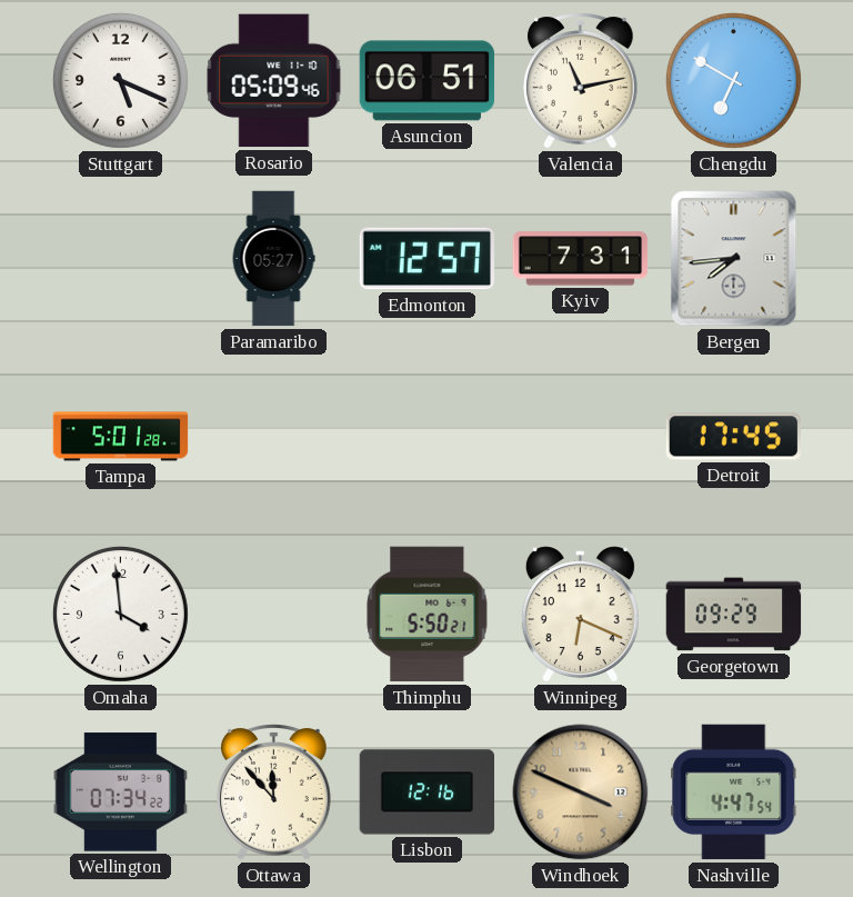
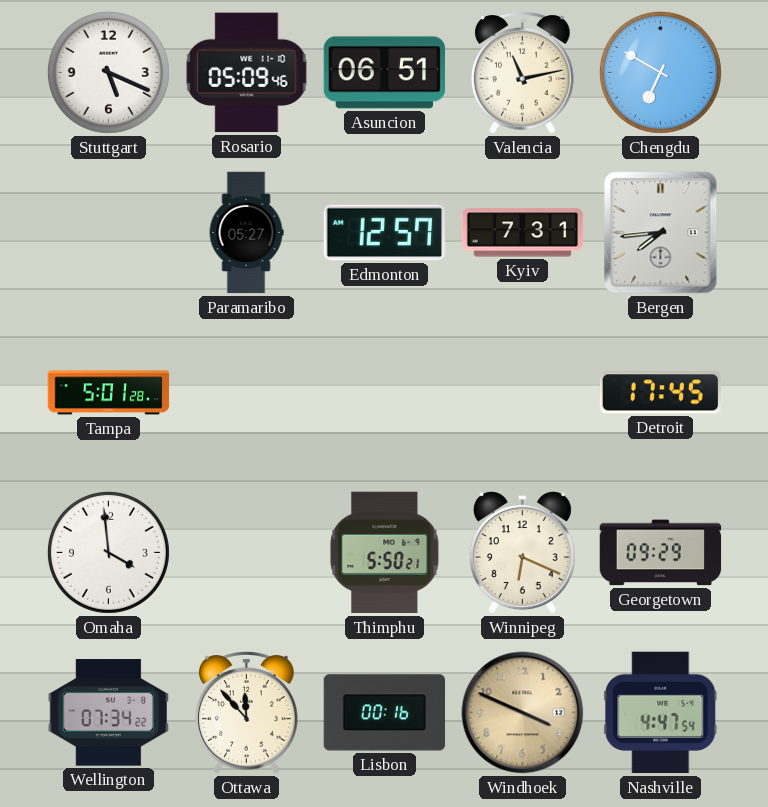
Lisbon: 12:16 -> 00:16
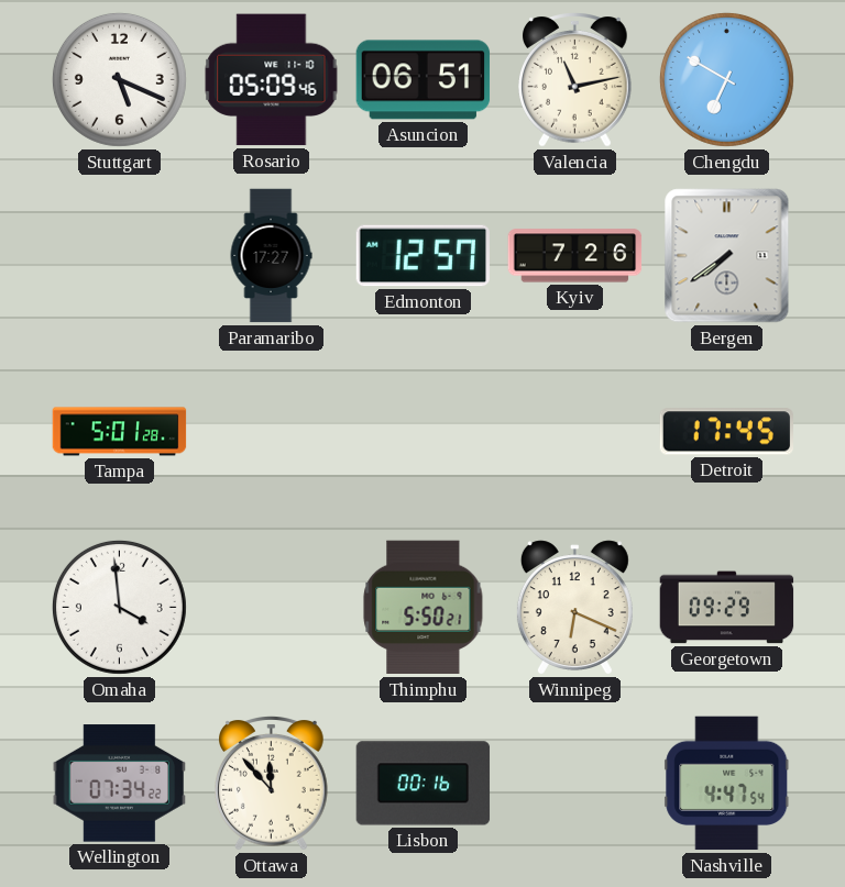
Paramaribo: 05:27 -> 17:27
Kyiv: 7:31 -> 7:26
Bergen: 7:44 -> 7:39
Windhoek: 3:49 -> none
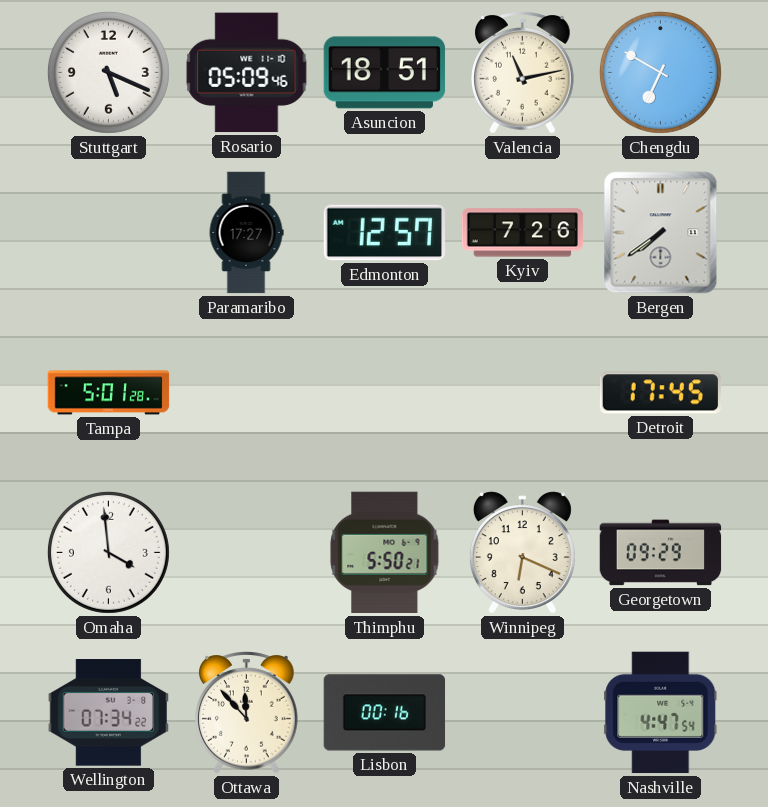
Asuncion: 06:51 -> 18:51
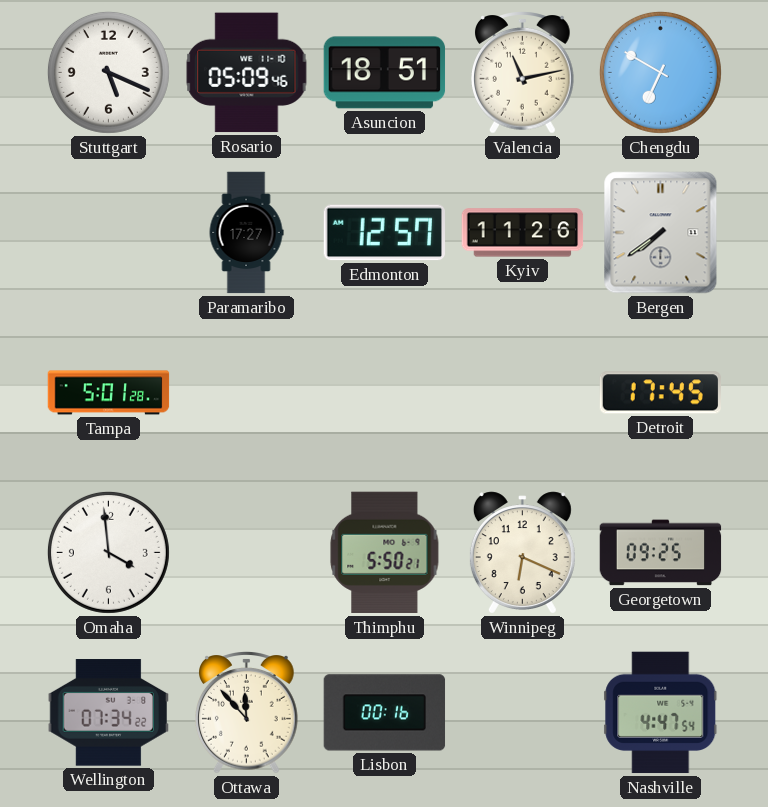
Kyiv: 7:26 -> 11:26
Georgetown: 09:29 -> 09:25
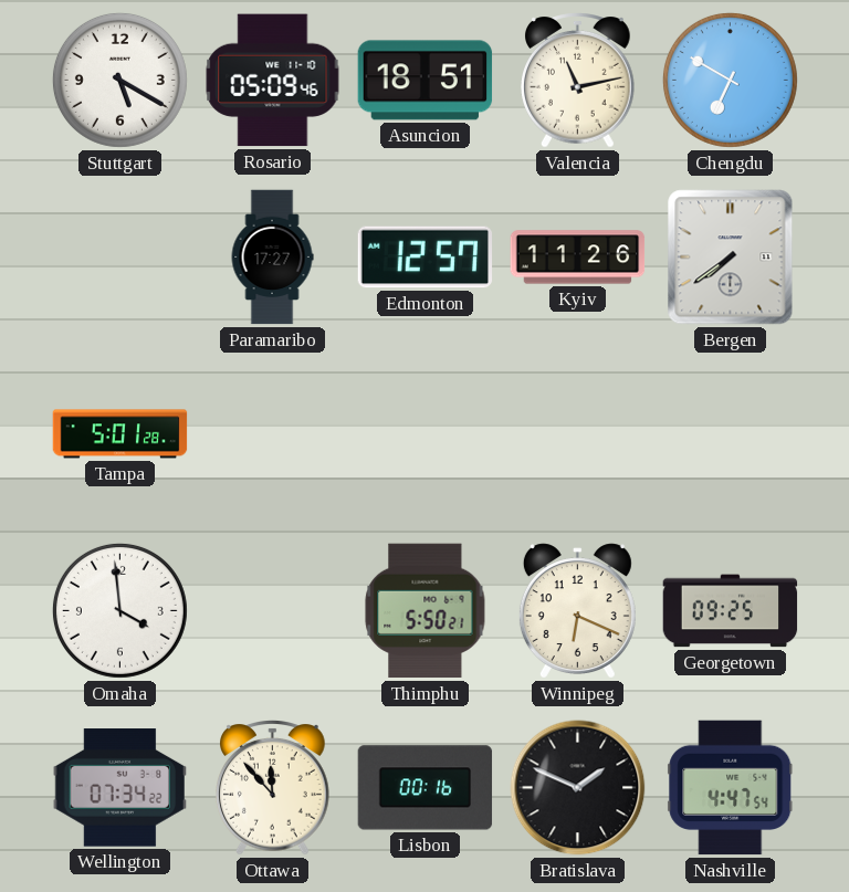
Stuttgart: 5:19 -> 5:20
Detroit: 17:45 -> none
Bratislava: none -> 1:49
